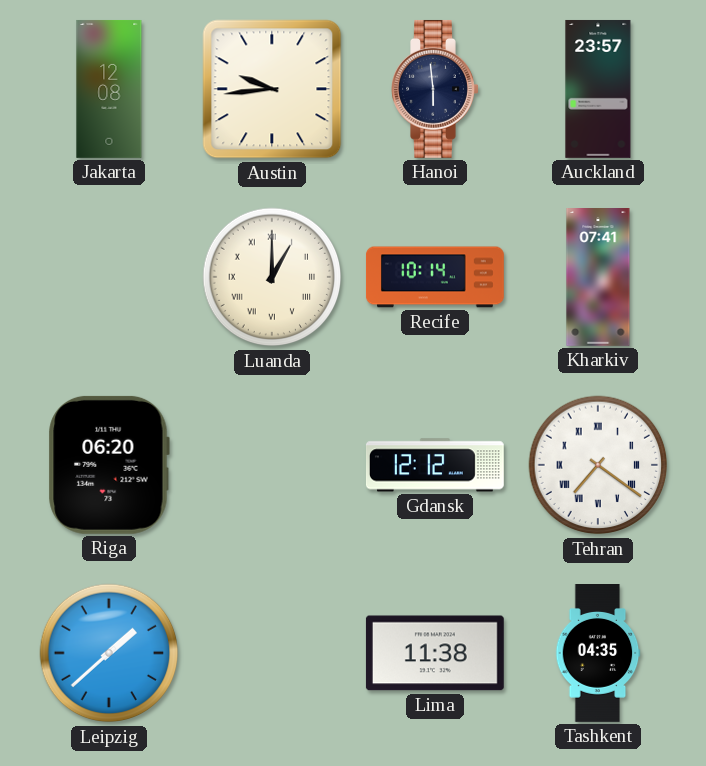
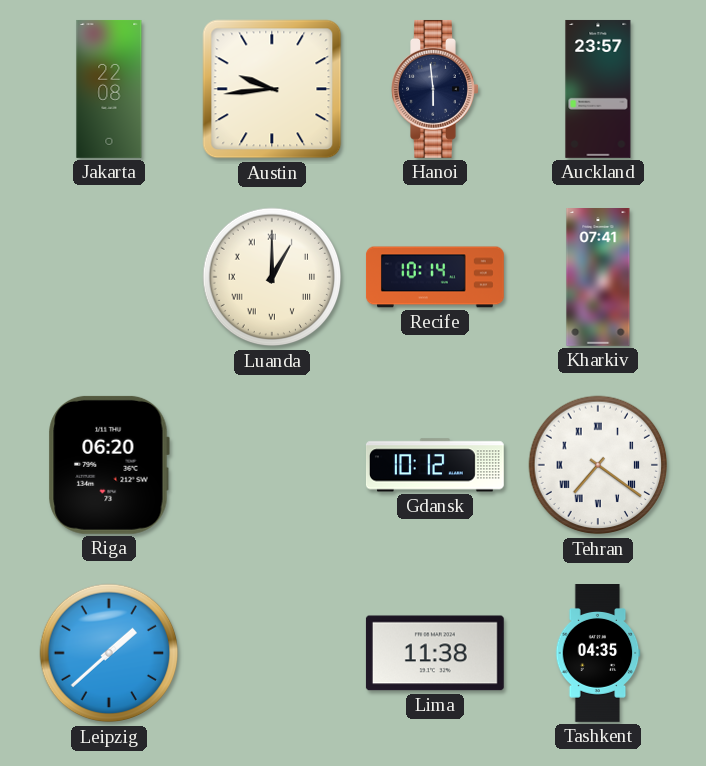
Jakarta: 12:08 -> 22:08
Gdansk: 12:12 -> 10:12
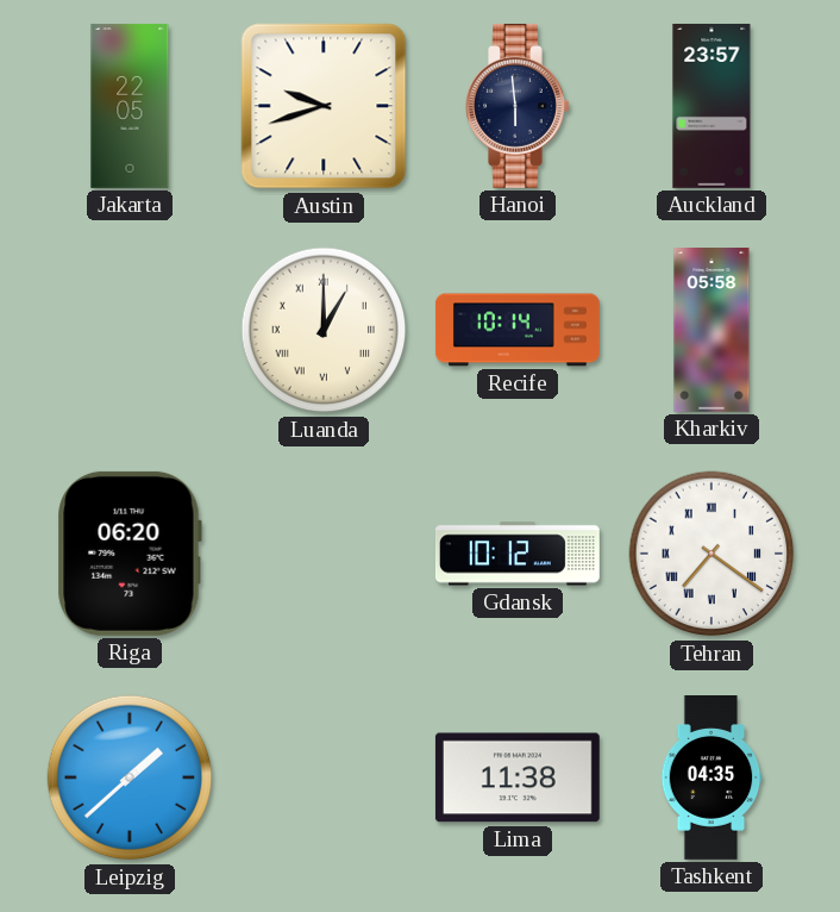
Jakarta: 22:08 -> 22:05
Austin: 9:44 -> 9:42
Kharkiv: 07:41 -> 05:58
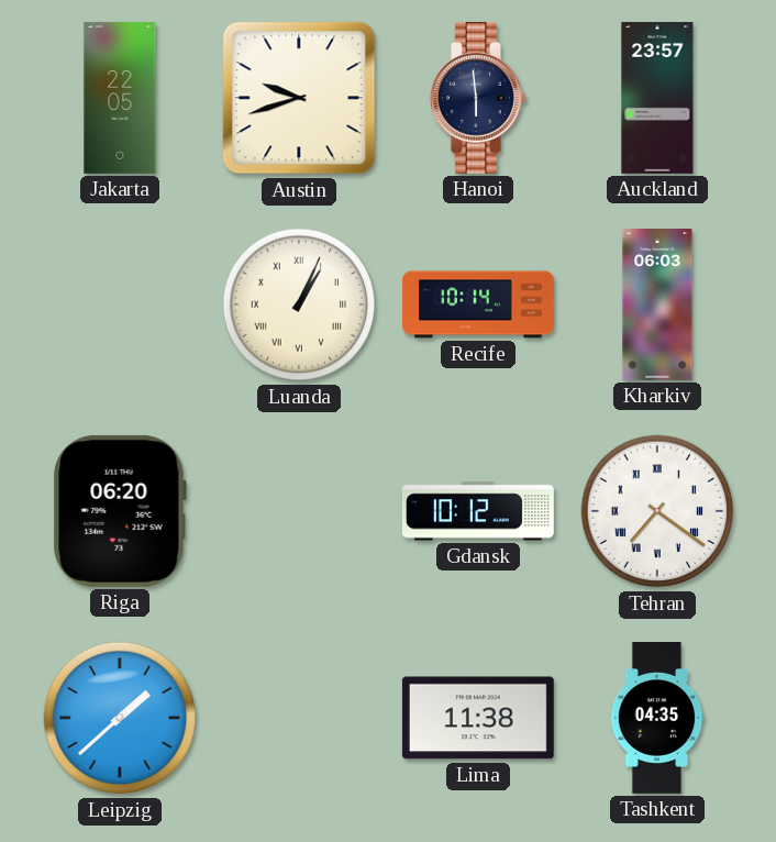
Luanda: 1:00 -> 1:04
Kharkiv: 05:58 -> 06:03
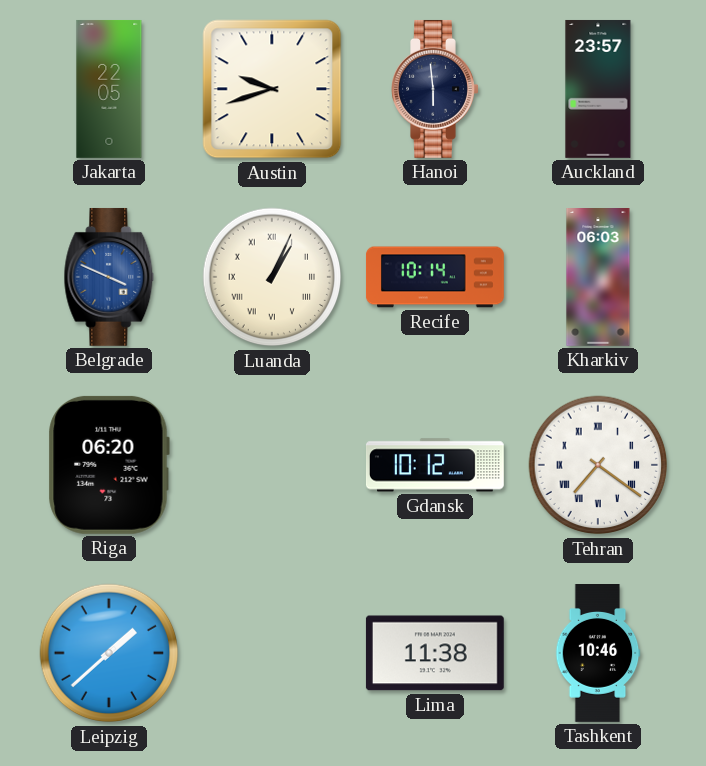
Belgrade: none -> 3:49
Tashkent: 04:35 -> 10:46
